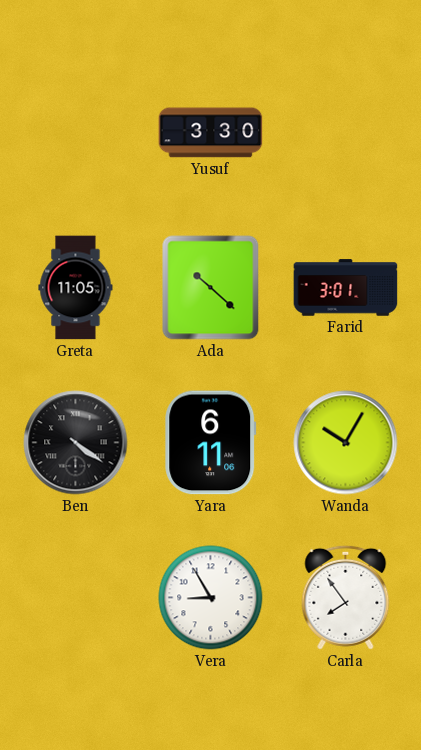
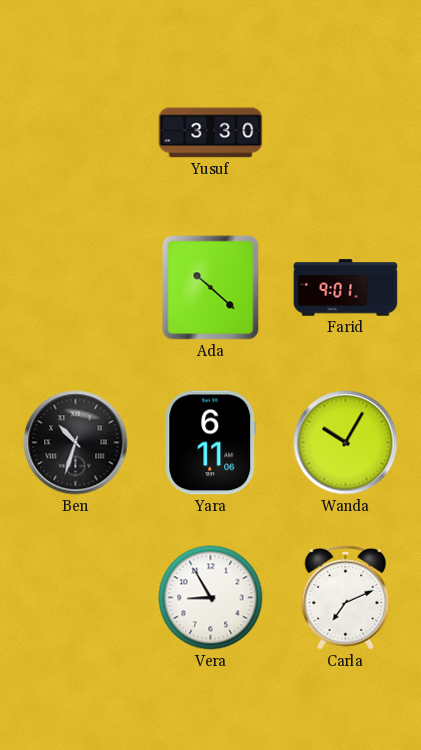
Greta: 11:05 -> none
Farid: 3:01 -> 9:01
Ben: 4:21 -> 10:33
Carla: 7:54 -> 7:11
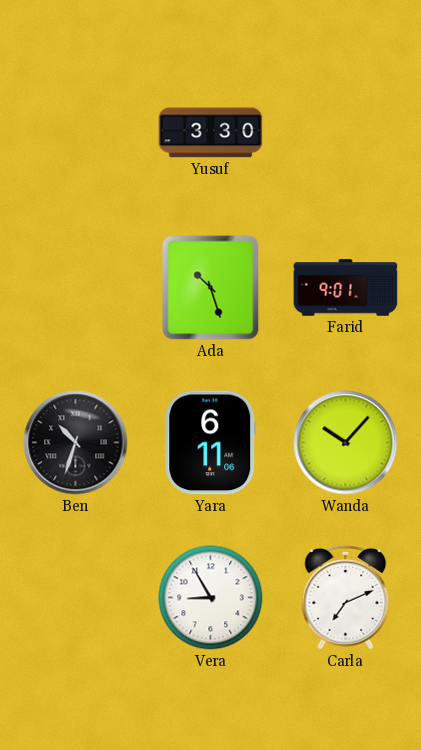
Ada: 10:22 -> 10:27
Wanda: 10:05 -> 10:07
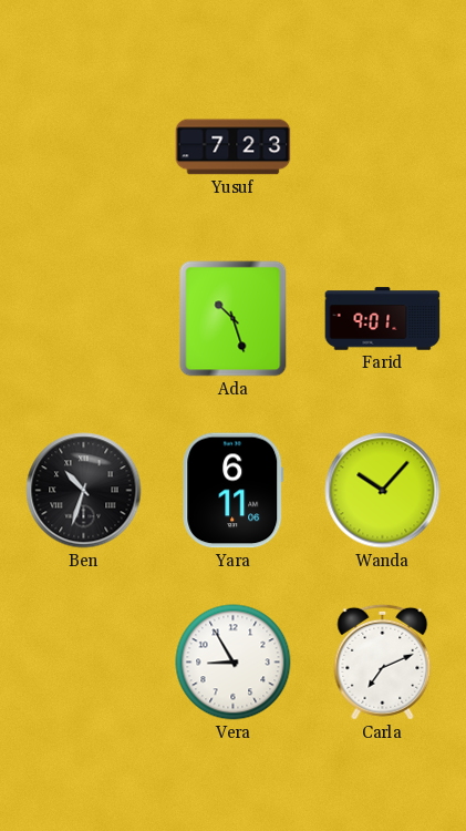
Yusuf: 3:30 -> 7:23
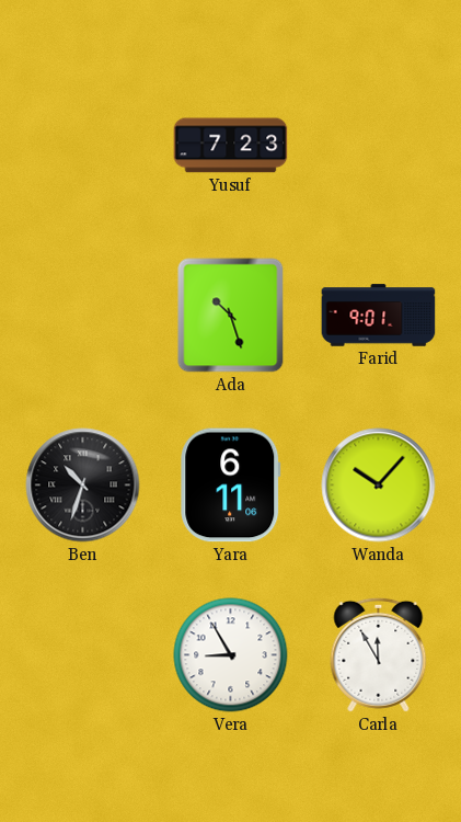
Carla: 7:11 -> 11:55
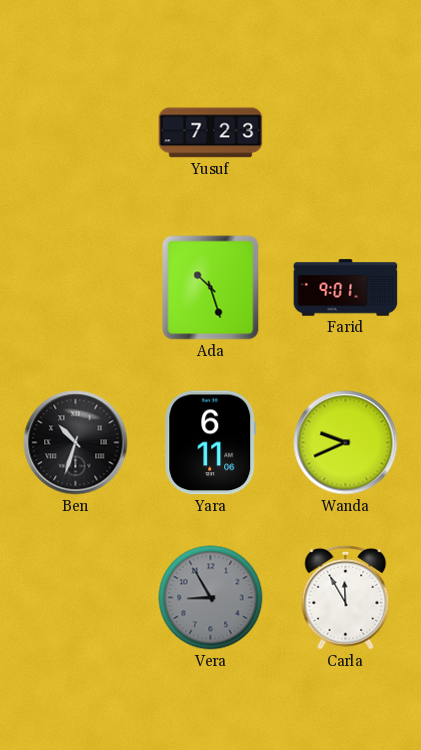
Wanda: 10:07 -> 9:41
Vera dial: white -> grey
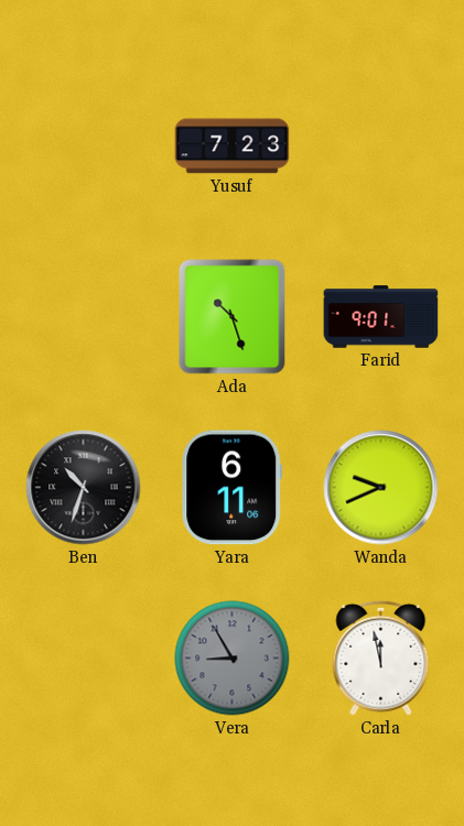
Carla: 11:55 -> 11:58
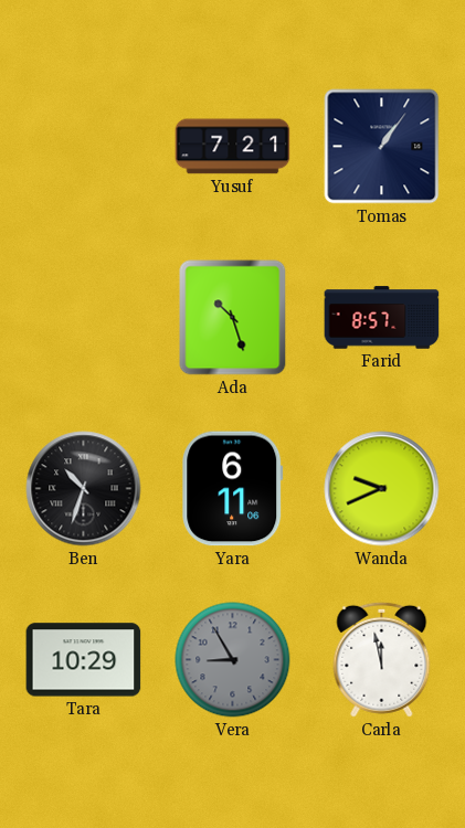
Yusuf: 7:23 -> 7:21
Tomas: none -> 1:06
Farid: 9:01 -> 8:57
Tara: none -> 10:29
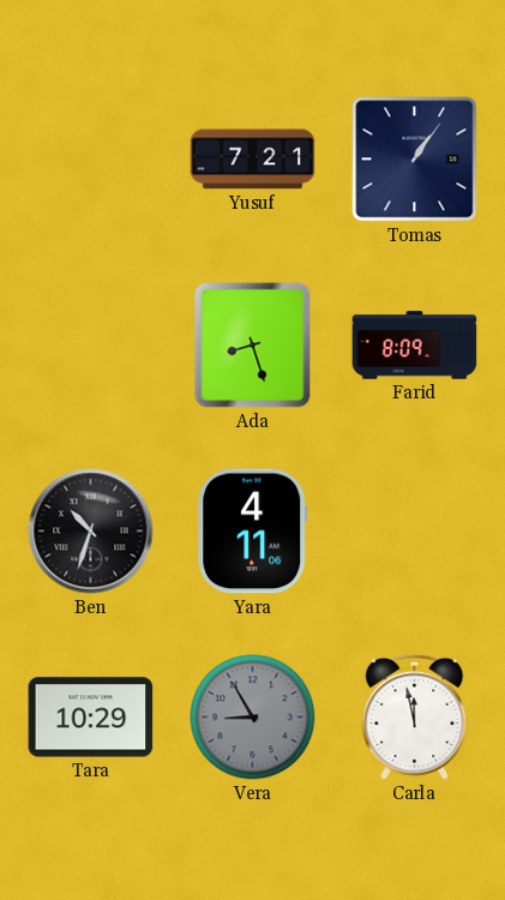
Ada: 10:27 -> 8:27
Farid: 8:57 -> 8:09
Yara: 6:11 -> 4:11
Wanda: 9:41 -> none
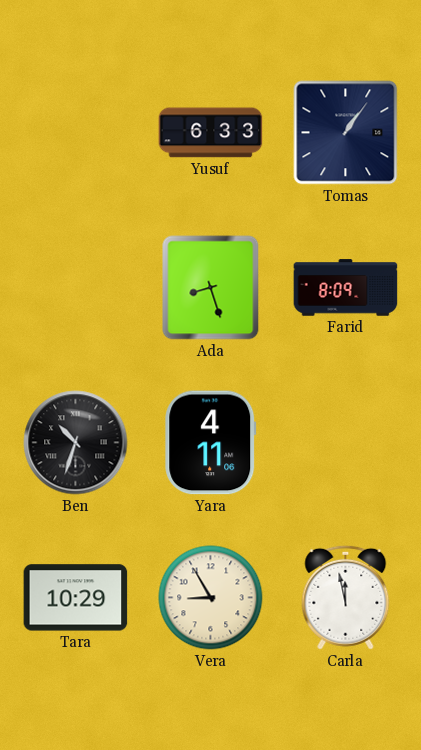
Yusuf: 7:21 -> 6:33
Vera dial: grey -> cream
